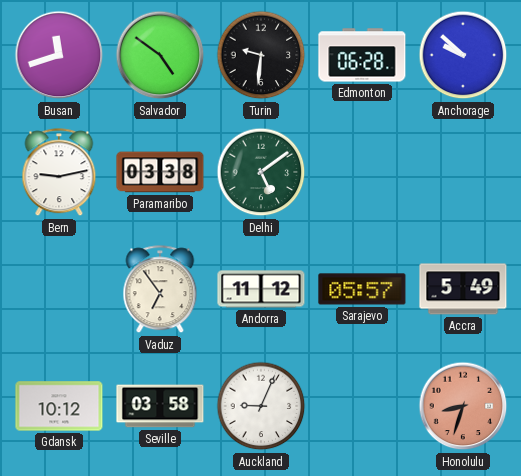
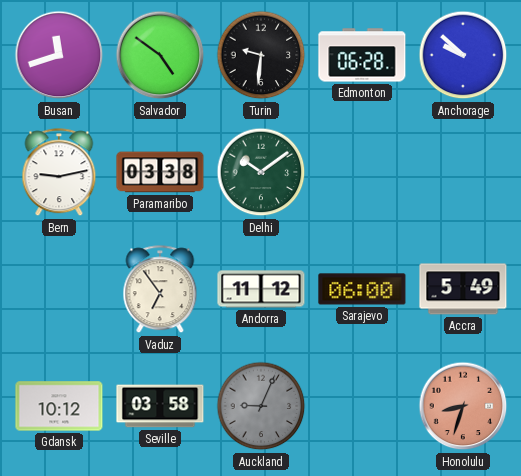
Delhi: 5:09 -> 10:09
Sarajevo: 05:57 -> 06:00
Auckland dial: white -> grey
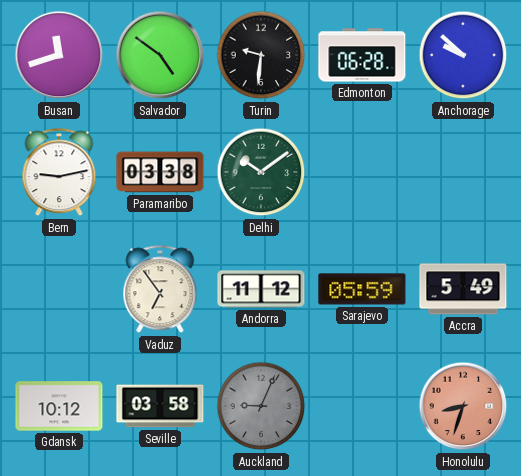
Sarajevo: 06:00 -> 05:59
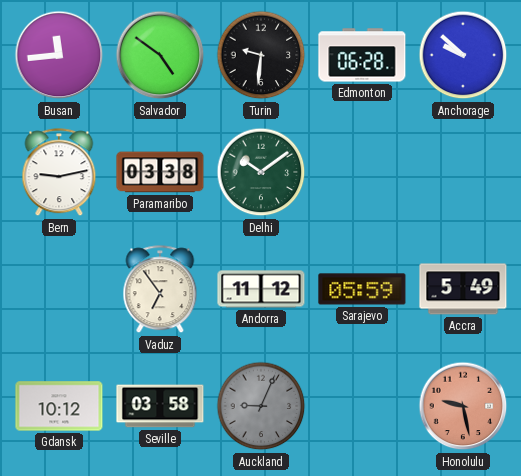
Busan: 11:42 -> 11:44
Honolulu: 8:33 -> 9:28
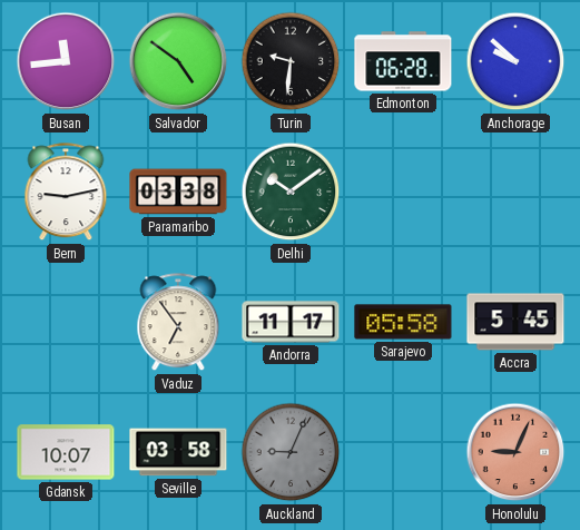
Andorra: 11:12 -> 11:17
Sarajevo: 05:59 -> 05:58
Accra: 5:49 -> 5:45
Gdansk: 10:12 -> 10:07
Honolulu: 9:28 -> 9:04
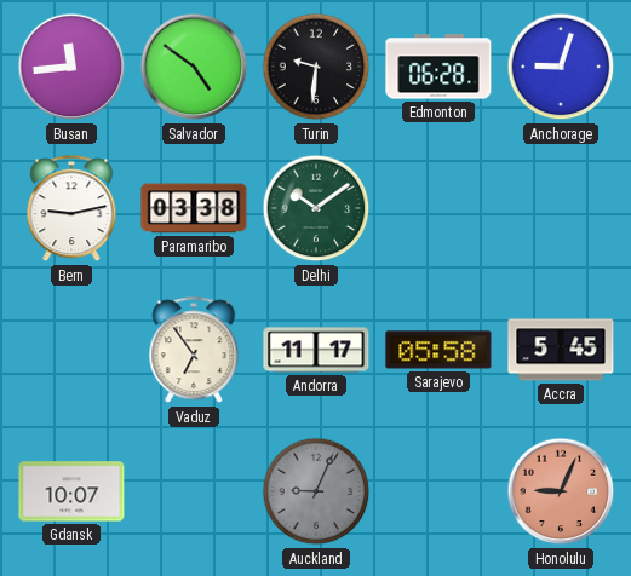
Anchorage: 9:52 -> 9:03
Seville: 03:58 -> none
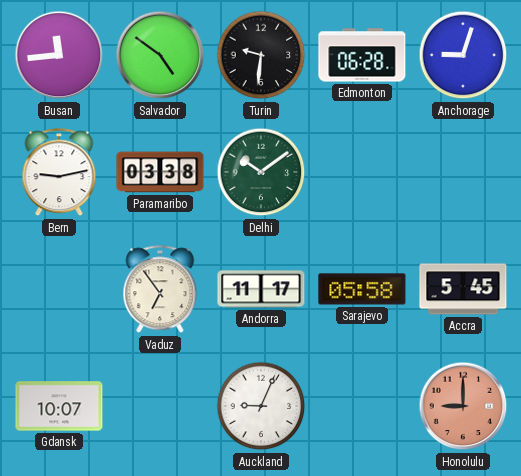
Auckland dial: grey -> white
Honolulu: 9:04 -> 9:00
